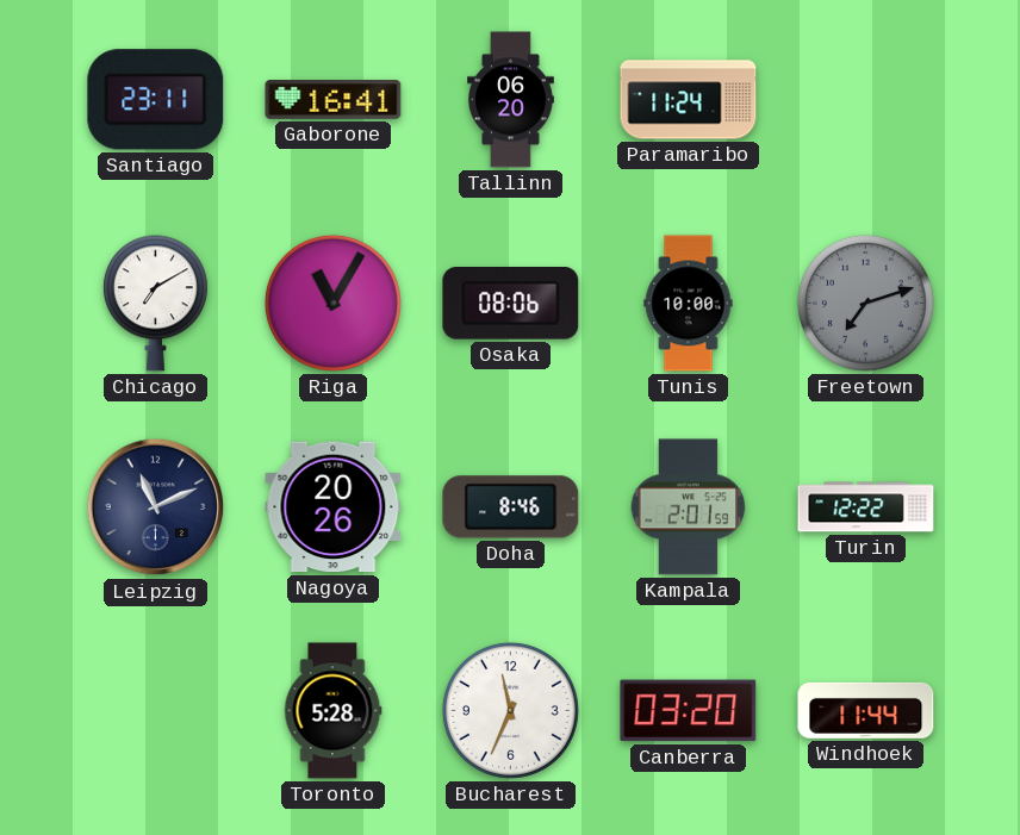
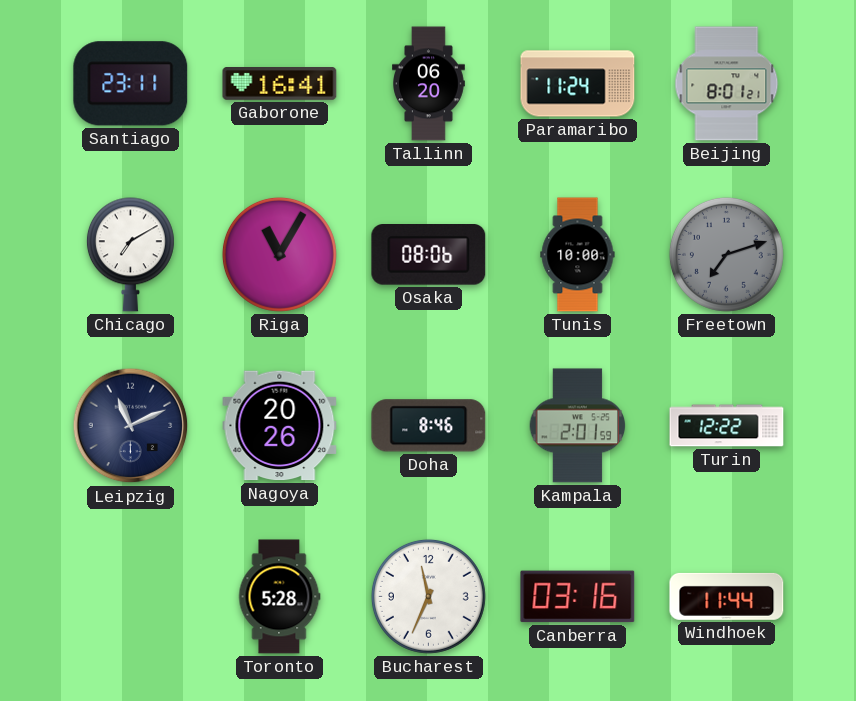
Beijing: none -> 8:01
Canberra: 03:20 -> 03:16
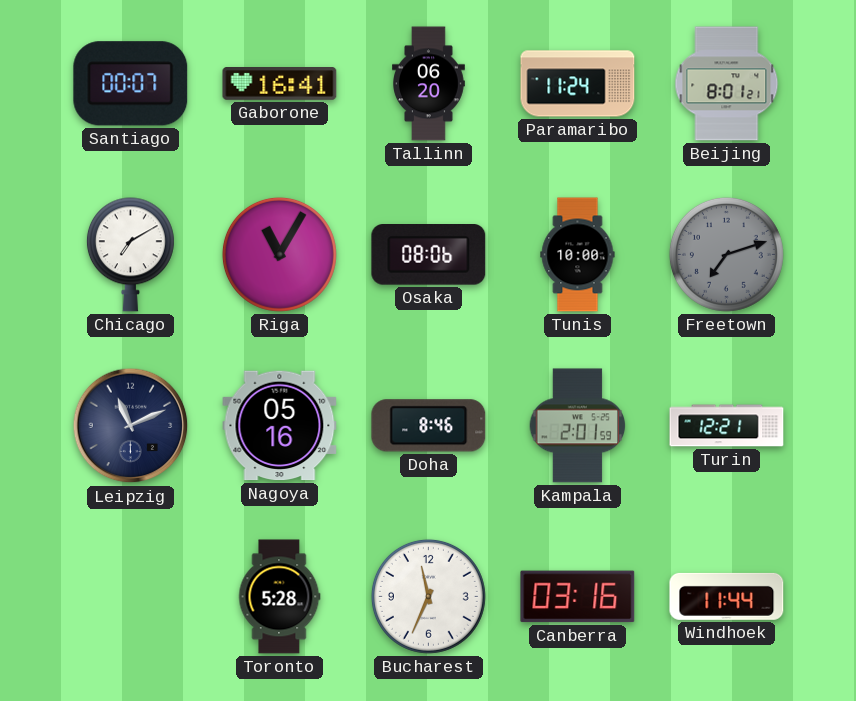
Santiago: 23:11 -> 00:07
Nagoya: 20:26 -> 05:16
Turin: 12:22 -> 12:21
